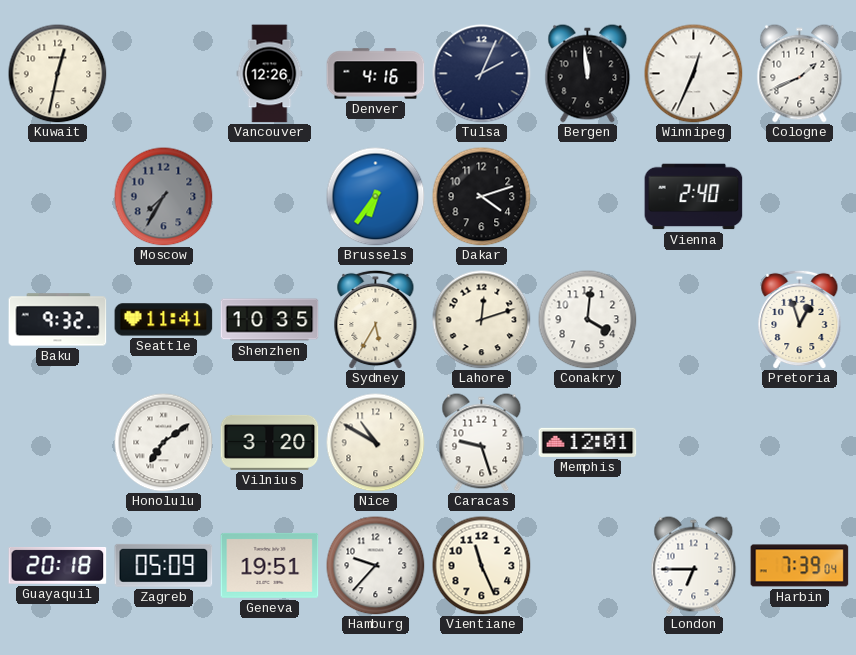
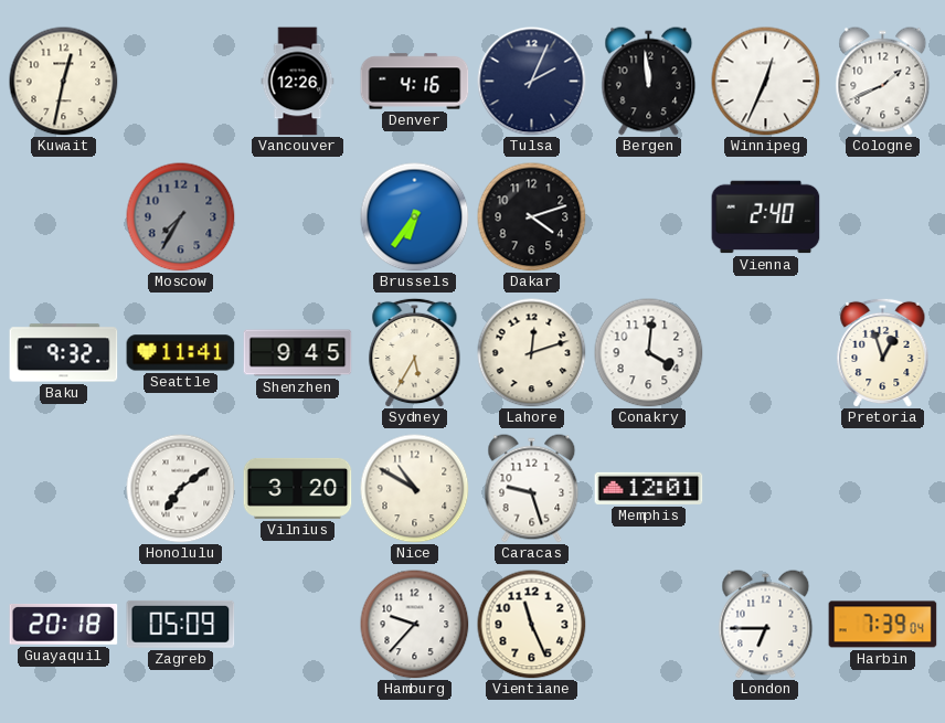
Shenzhen: 10:35 -> 9:45
Geneva: 19:51 -> none
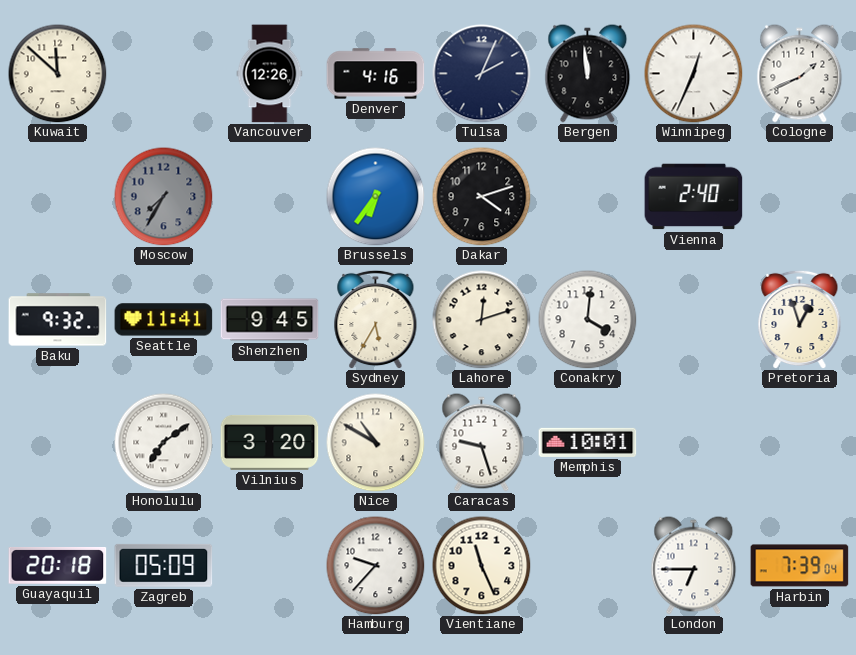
Kuwait: 12:32 -> 11:52
Memphis: 12:01 -> 10:01
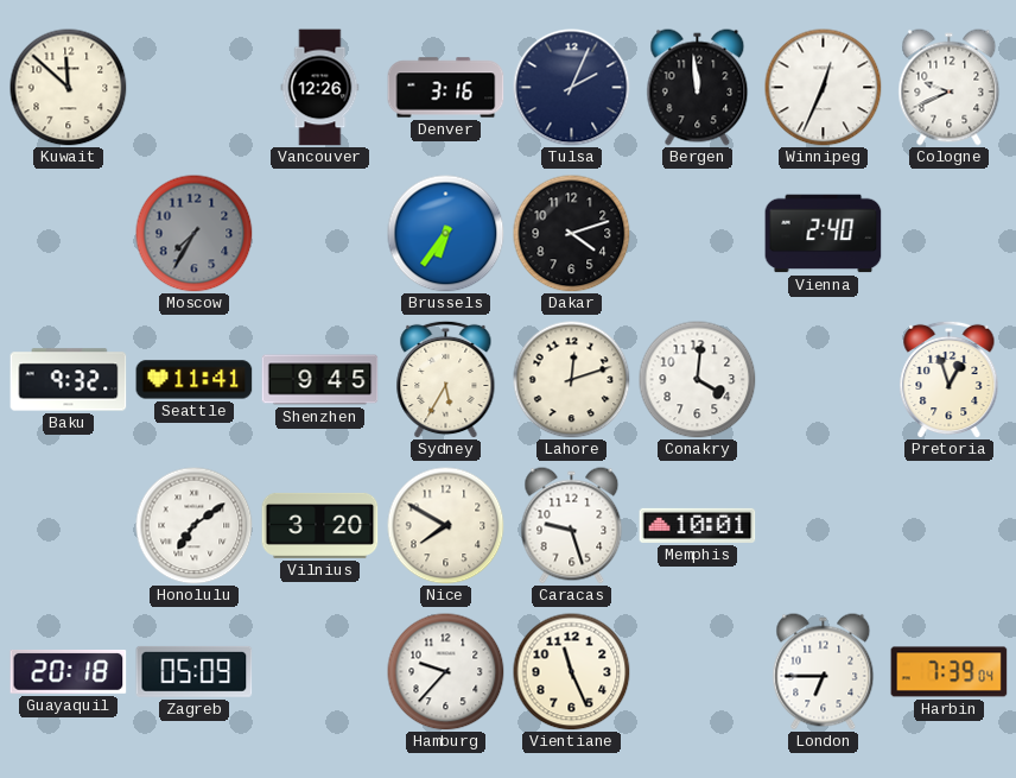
Denver: 4:16 -> 3:16
Cologne: 1:41 -> 9:41
Nice: 10:50 -> 7:50
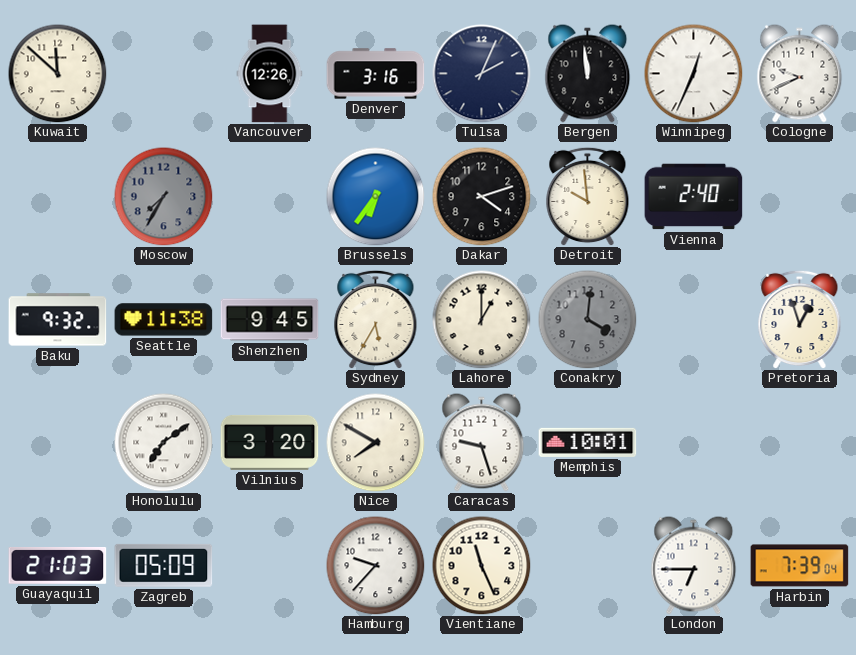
Detroit: none -> 9:59
Seattle: 11:41 -> 11:38
Lahore: 12:12 -> 1:00
Conakry dial: white -> grey
Guayaquil: 20:18 -> 21:03
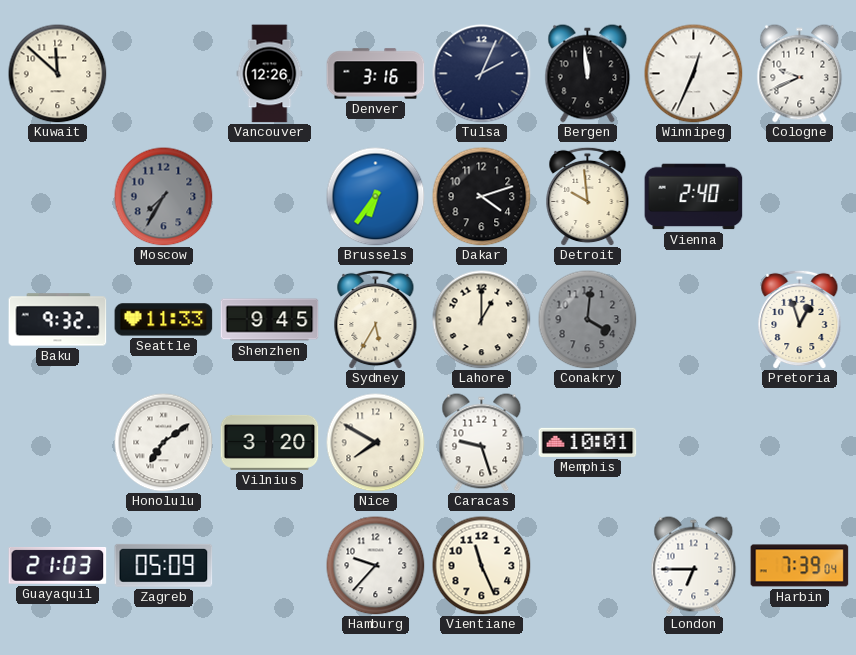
Seattle: 11:38 -> 11:33
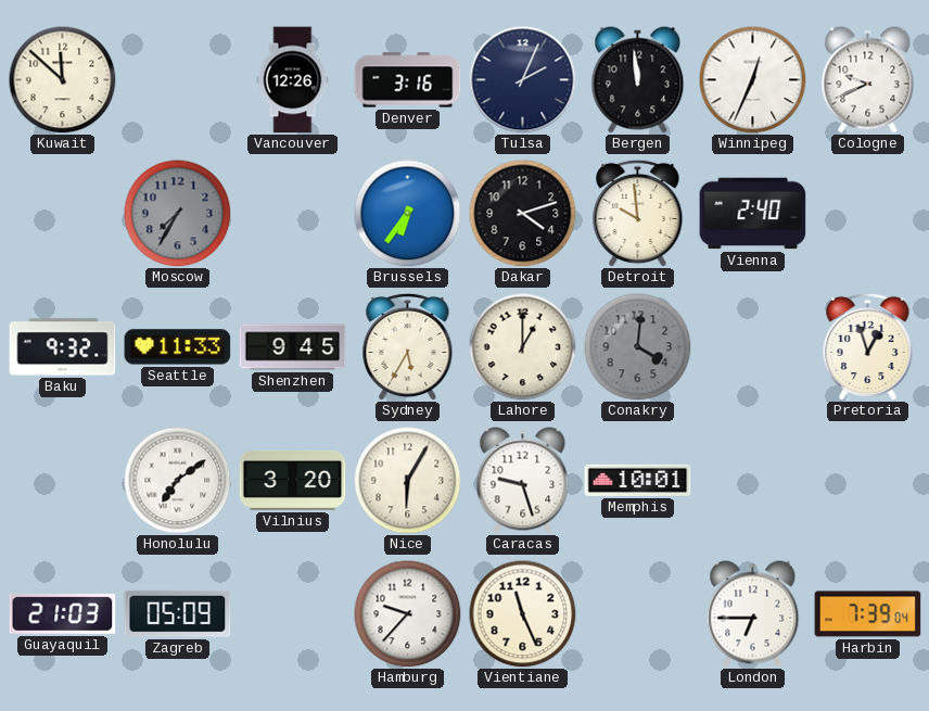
Nice: 7:50 -> 6:05
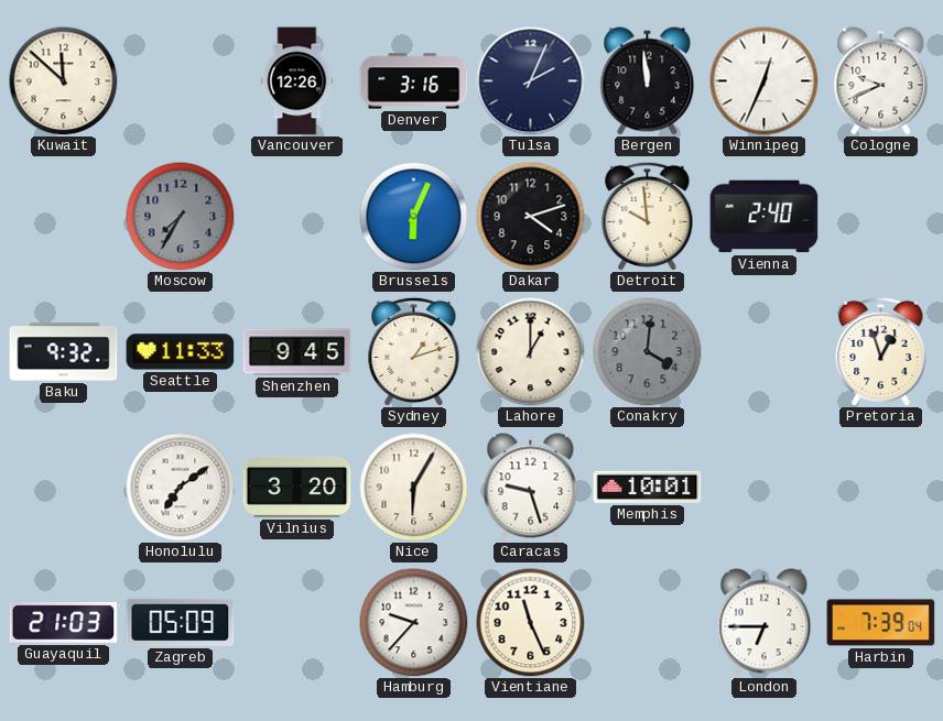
Brussels: 6:36 -> 6:04
Sydney: 5:35 -> 1:12
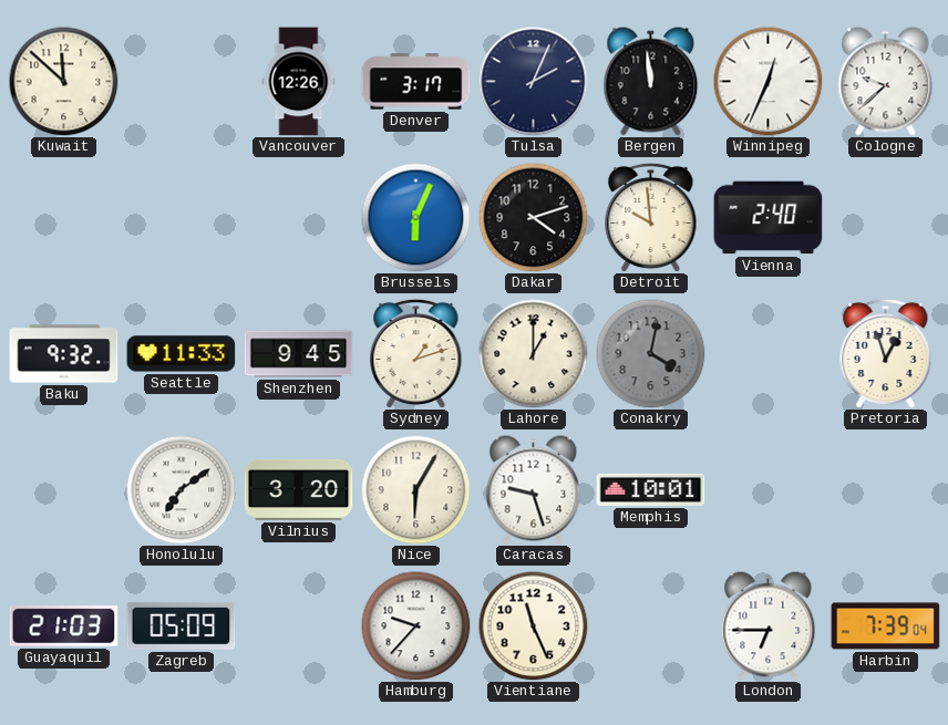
Denver: 3:16 -> 3:17
Cologne: 9:41 -> 9:38
Moscow: 7:35 -> none
Conakry: 4:01 -> 4:02
